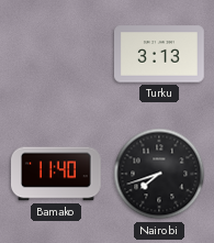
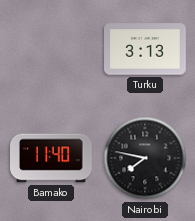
Nairobi: 7:42 -> 7:47
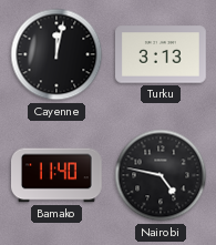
Cayenne: none -> 12:02
Nairobi: 7:47 -> 4:47
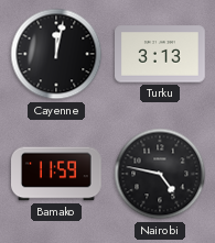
Bamako: 11:40 -> 11:59
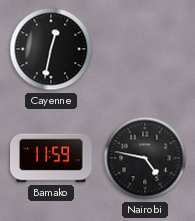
Cayenne: 12:02 -> 12:32
Turku: 3:13 -> none
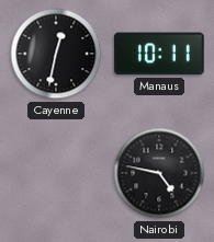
Manaus: none -> 10:11
Bamako: 11:59 -> none
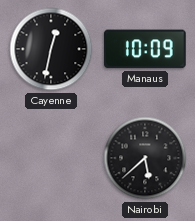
Manaus: 10:11 -> 10:09
Nairobi: 4:47 -> 5:38
